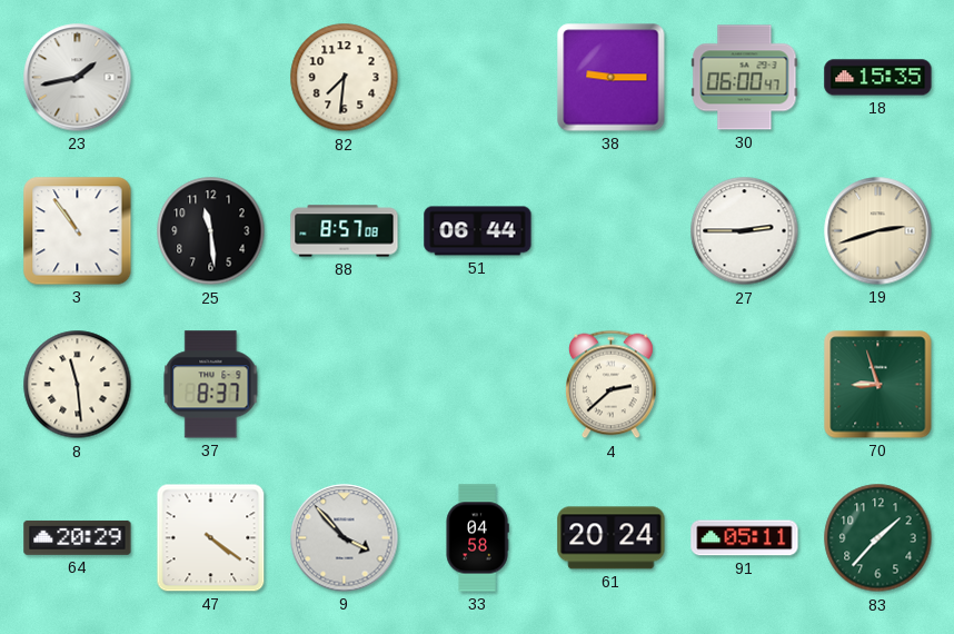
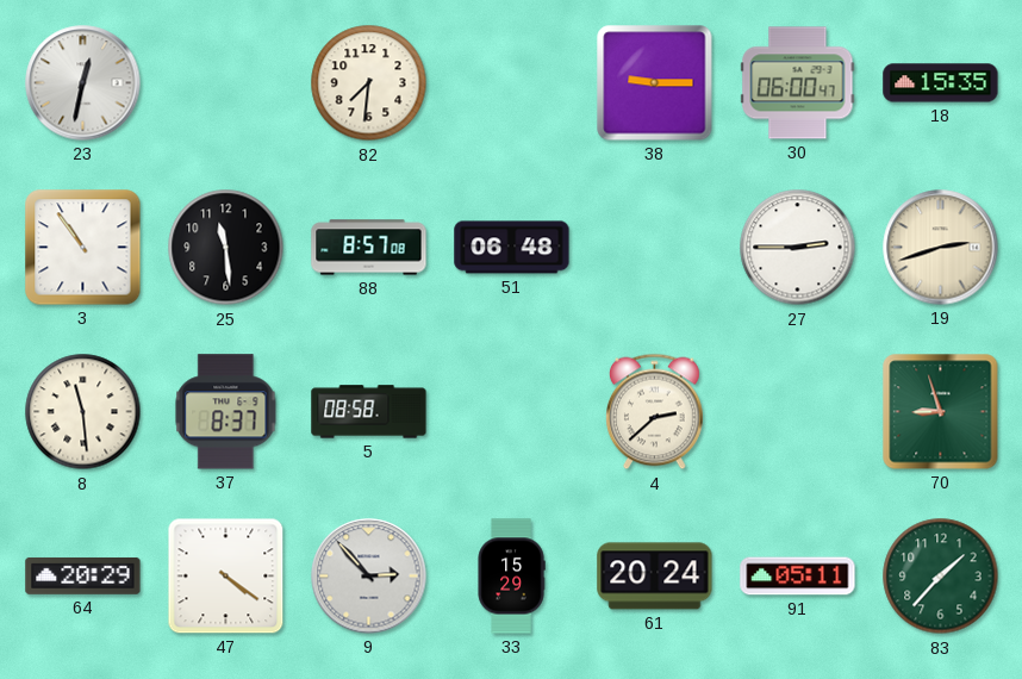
23: 1:43 -> 12:32
51: 06:44 -> 06:48
5: none -> 08:58
9: 3:53 -> 2:53
33: 04:58 -> 15:29
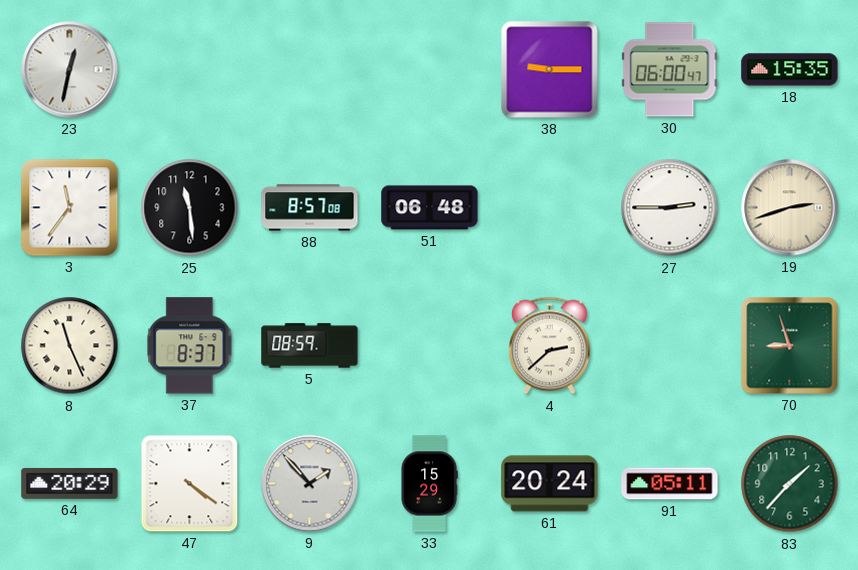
82: 7:31 -> none
3: 10:54 -> 11:36
8: 11:29 -> 11:26
5: 08:58 -> 08:59
9: 2:53 -> 1:53
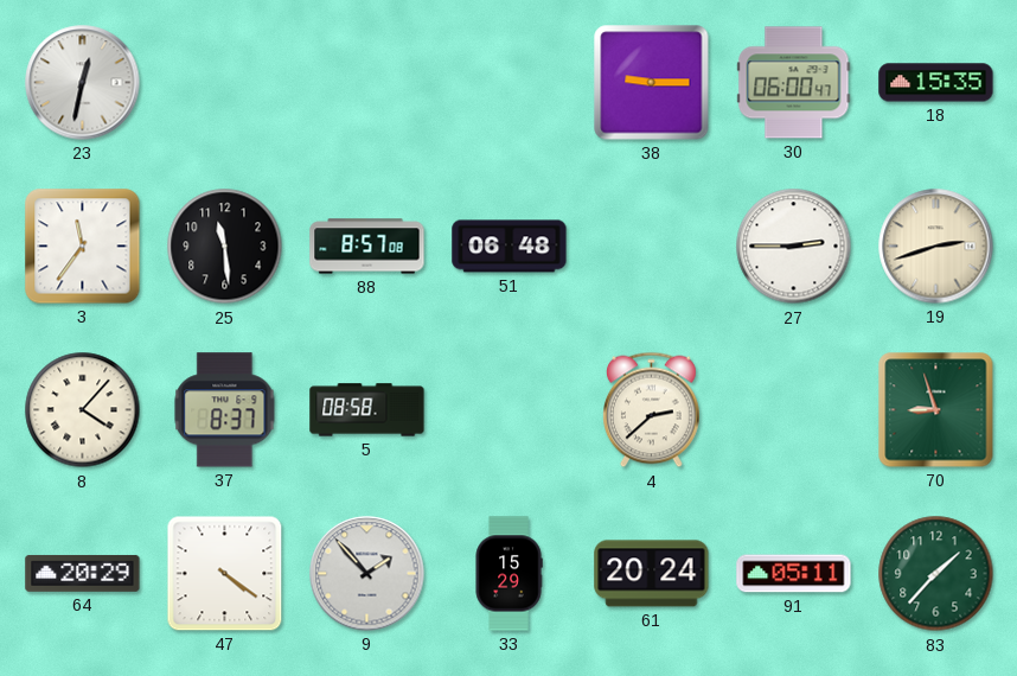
8: 11:26 -> 4:07
5: 08:59 -> 08:58
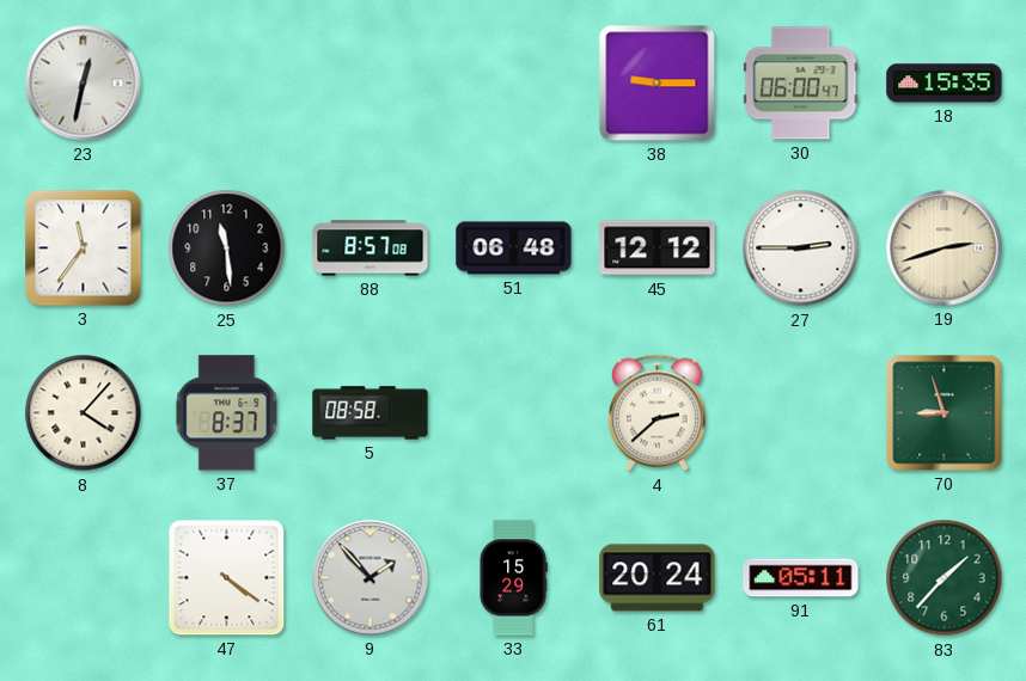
45: none -> 12:12
64: 20:29 -> none
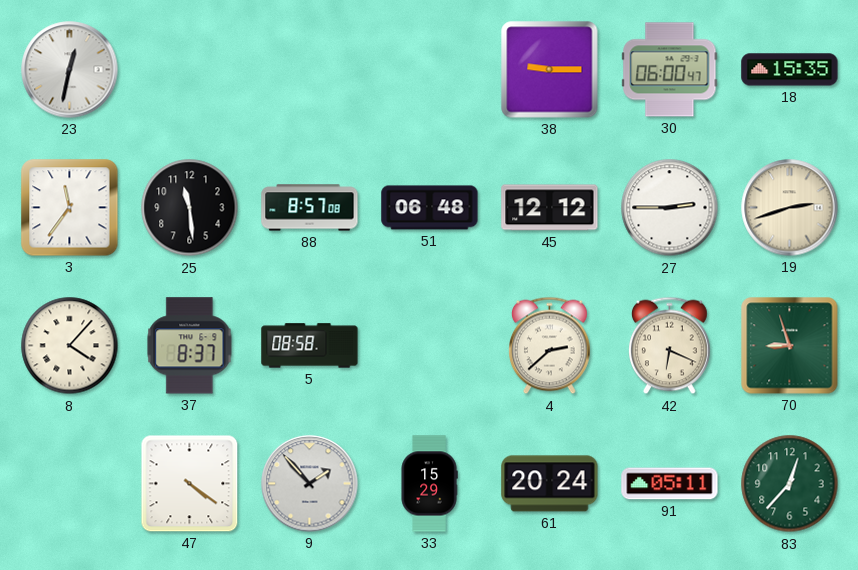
42: none -> 6:19
83: 1:37 -> 12:37
